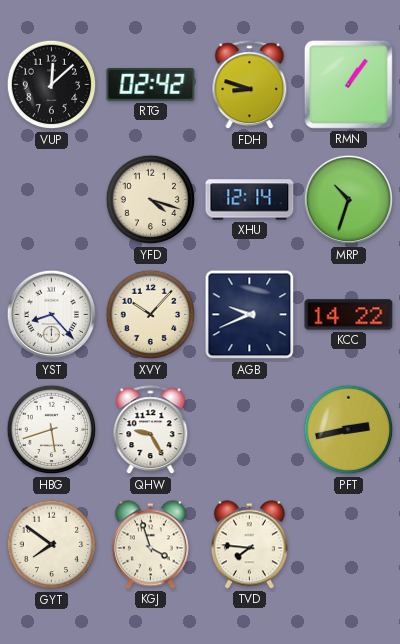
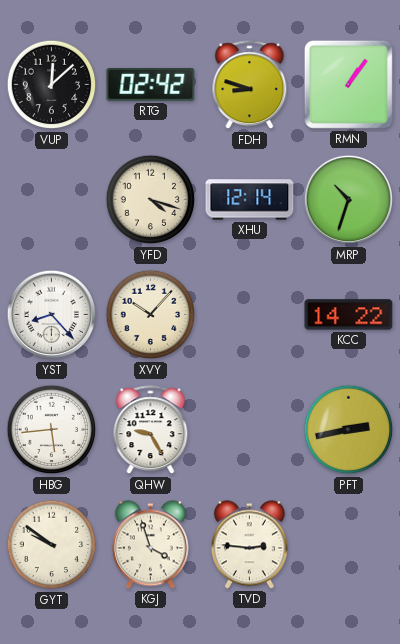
AGB: 9:41 -> none
HBG: 5:42 -> 5:44
GYT: 7:51 -> 9:51
TVD: 7:46 -> 2:46
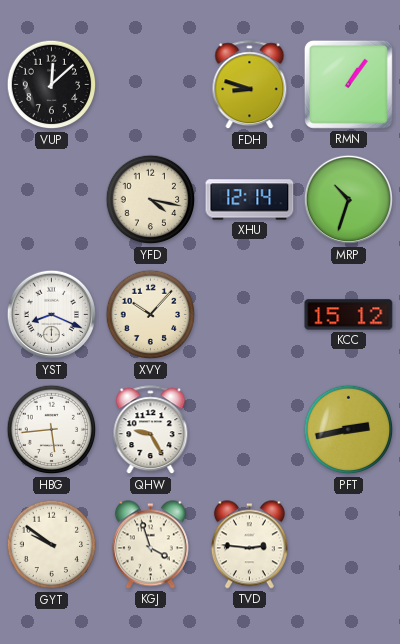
RTG: 02:42 -> none
YFD: 4:18 -> 4:17
YST: 8:23 -> 8:19
KCC: 14:22 -> 15:12
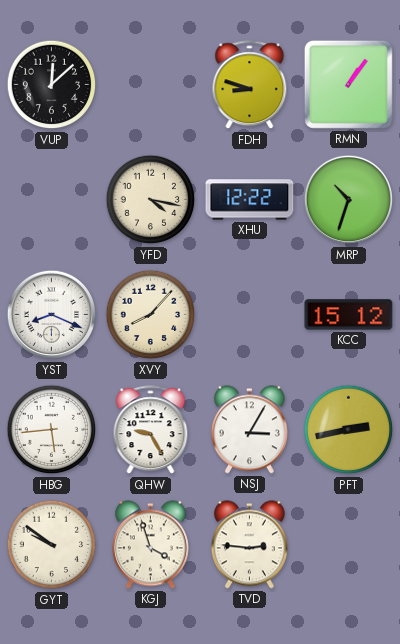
XHU: 12:14 -> 12:22
XVY: 10:07 -> 8:07
NSJ: none -> 3:05
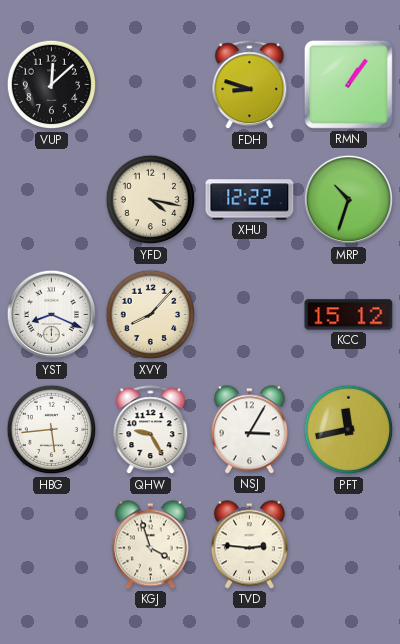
PFT: 2:43 -> 11:43
GYT: 9:51 -> none
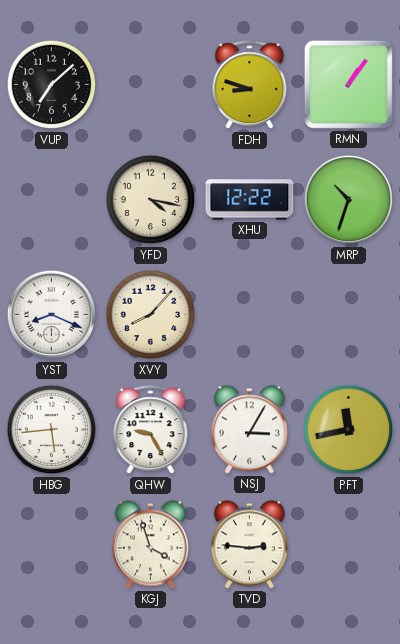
VUP: 12:08 -> 7:08
KCC: 15:12 -> none
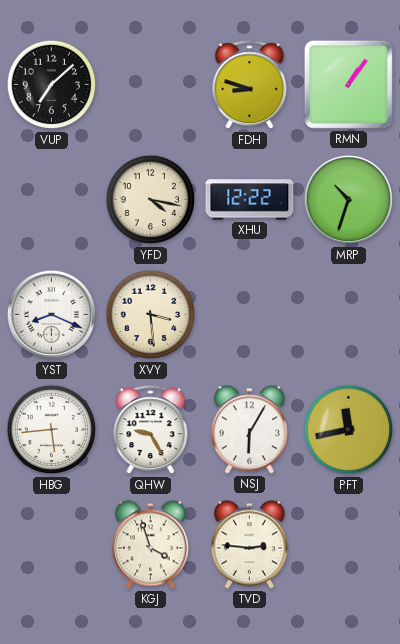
XVY: 8:07 -> 3:29
NSJ: 3:05 -> 6:05
